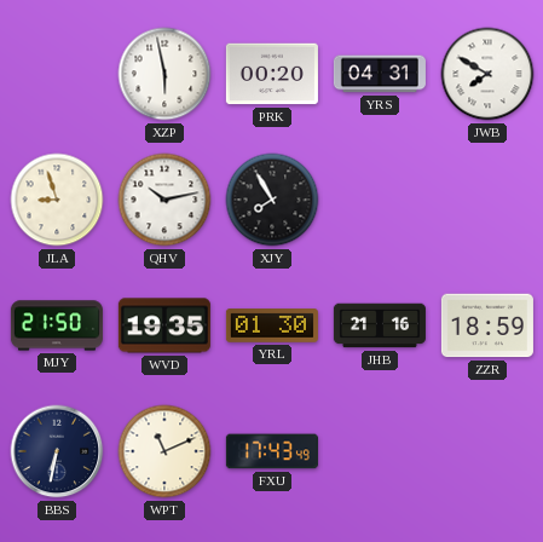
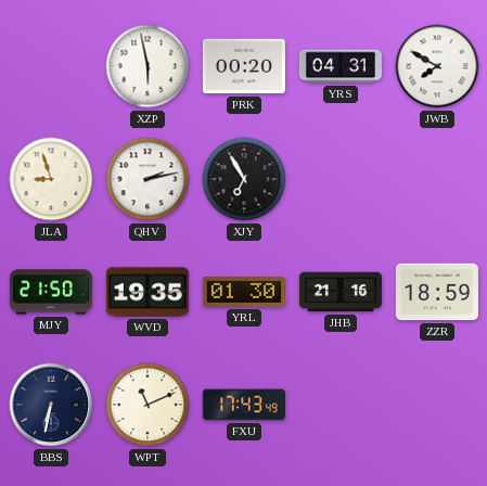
QHV: 10:13 -> 2:13
XJY: 7:55 -> 6:55
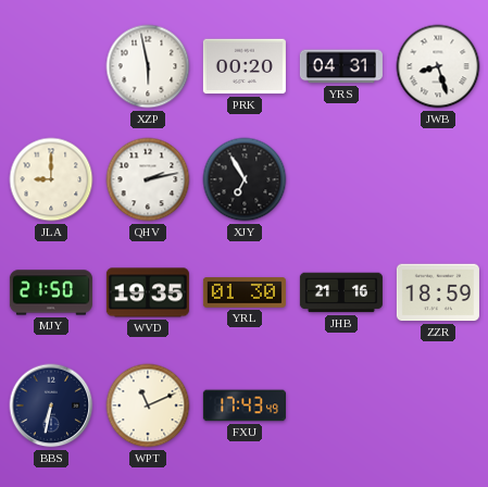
JWB: 7:50 -> 8:27
JLA: 8:57 -> 9:00
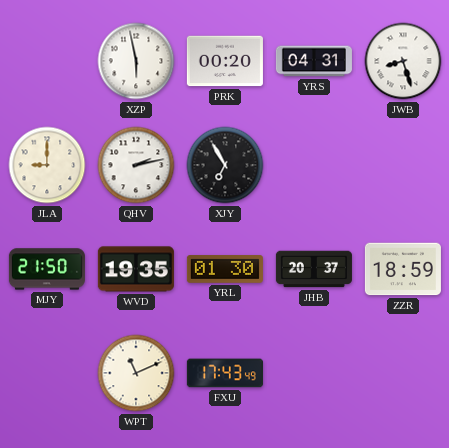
JHB: 21:16 -> 20:37
BBS: 6:32 -> none
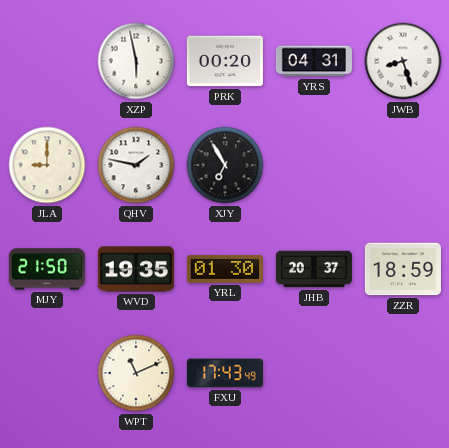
QHV: 2:13 -> 1:47
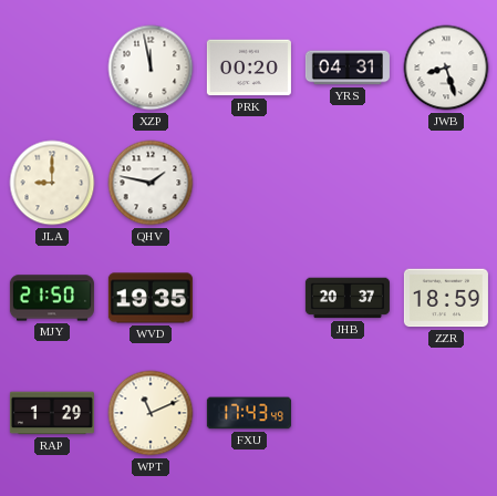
XZP: 5:58 -> 11:58
XJY: 6:55 -> none
YRL: 01:30 -> none
RAP: none -> 1:29
